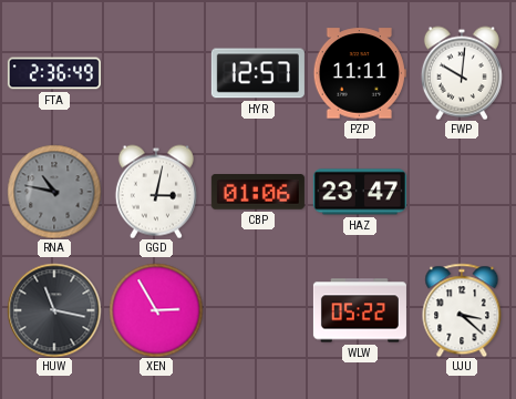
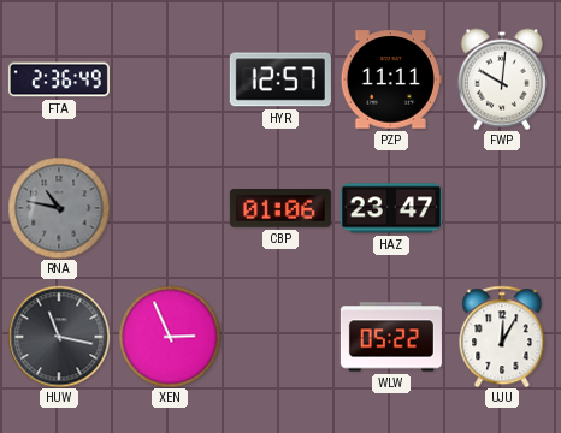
GGD: 3:02 -> none
XEN: 2:55 -> 2:56
UJU: 3:22 -> 12:05
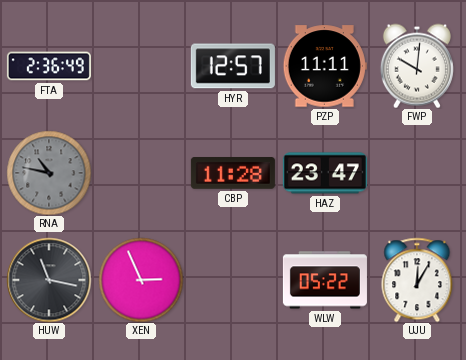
CBP: 01:06 -> 11:28
